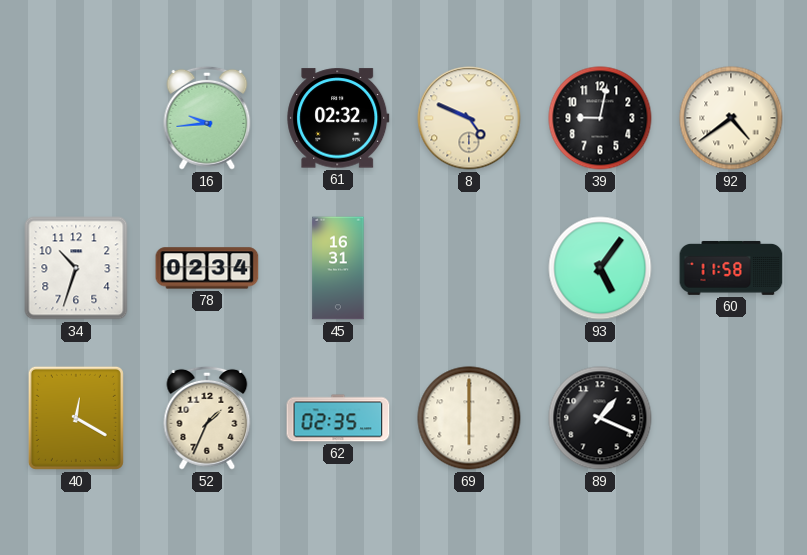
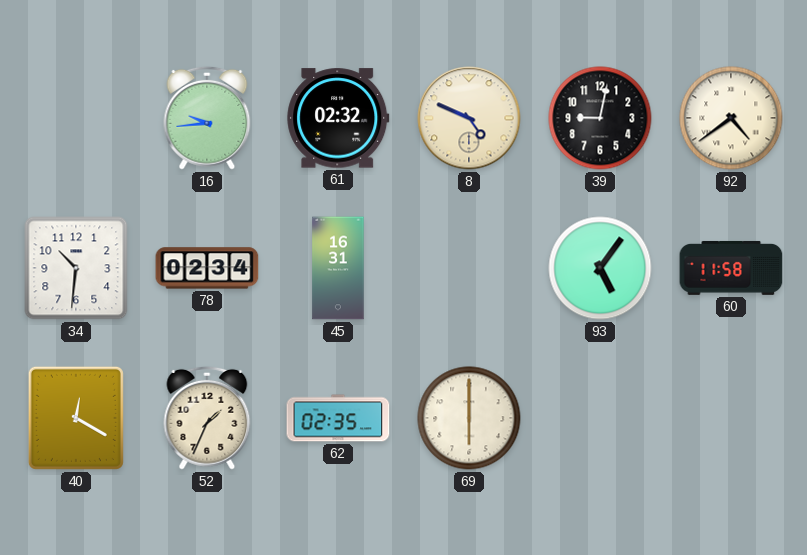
34: 10:33 -> 10:31
89: 1:19 -> none
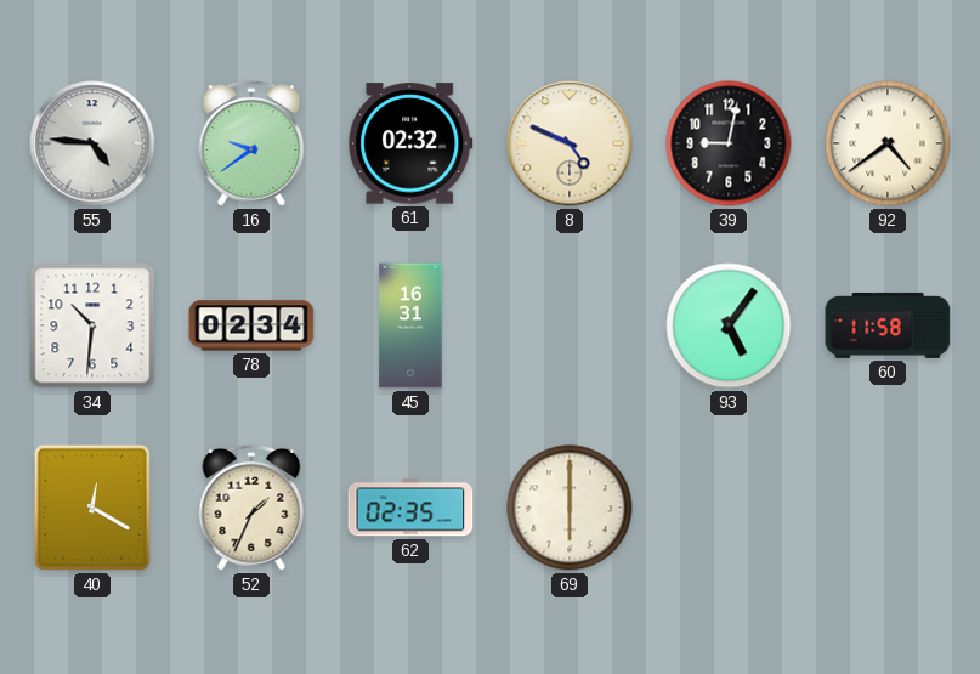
55: none -> 4:46
16: 9:44 -> 9:39
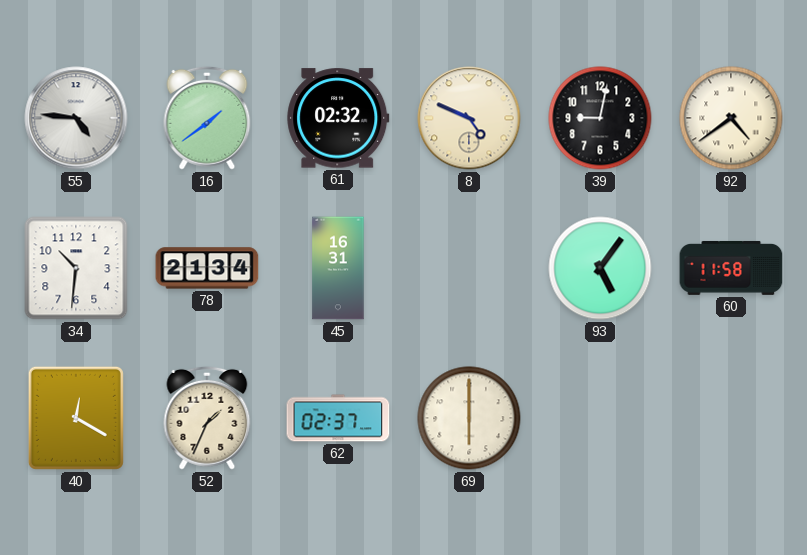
16: 9:39 -> 1:39
78: 02:34 -> 21:34
62: 02:35 -> 02:37
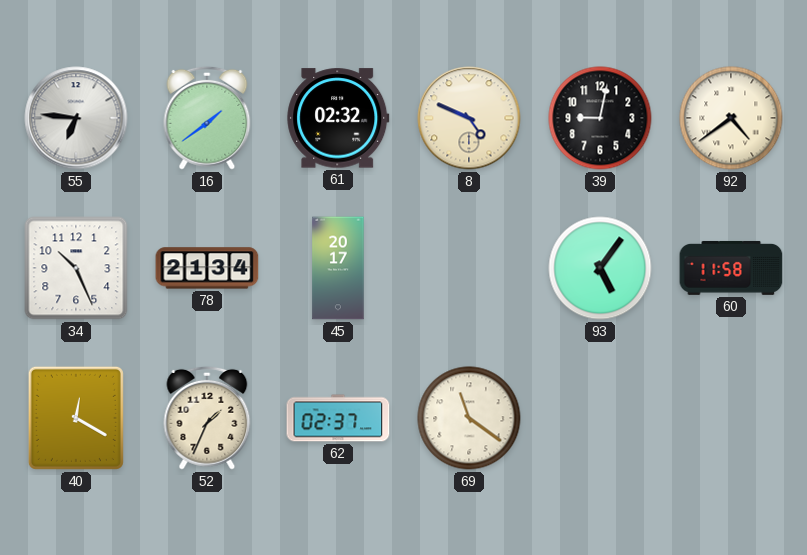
55: 4:46 -> 6:46
34: 10:31 -> 10:26
45: 16:31 -> 20:17
69: 6:00 -> 11:21
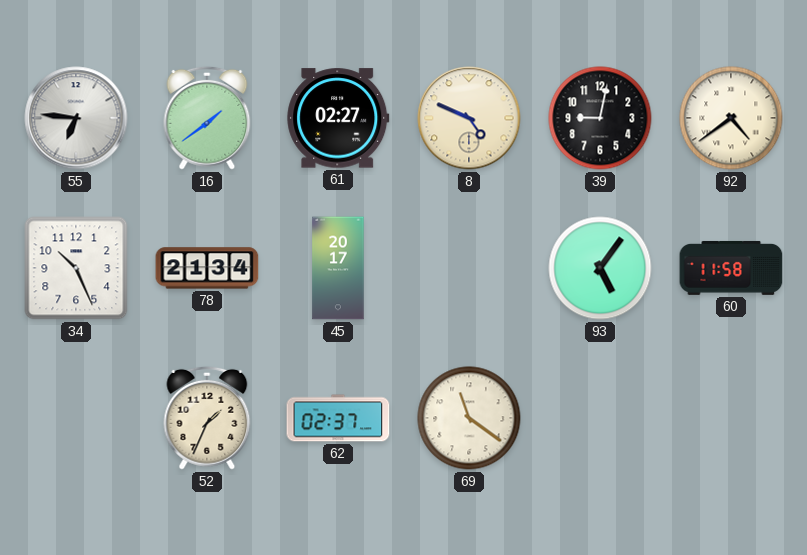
61: 02:32 -> 02:27
40: 12:20 -> none
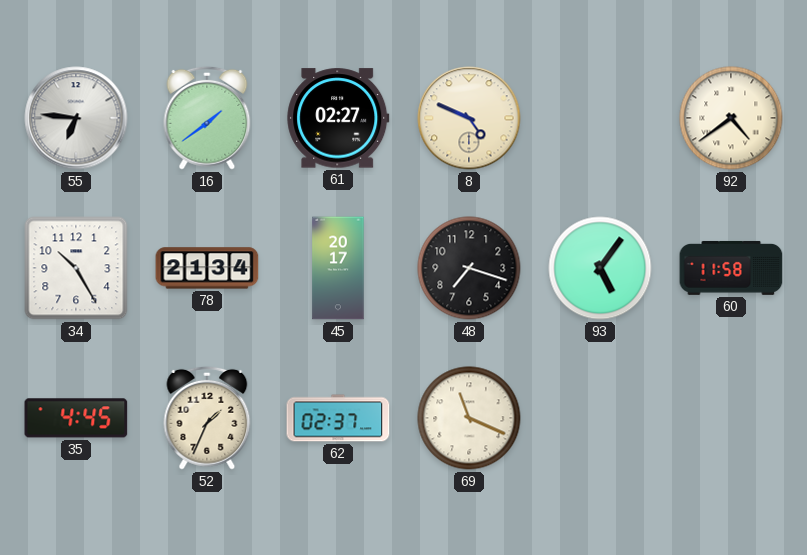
39: 9:02 -> none
34: 10:26 -> 10:25
48: none -> 7:18
35: none -> 4:45
69: 11:21 -> 11:19
